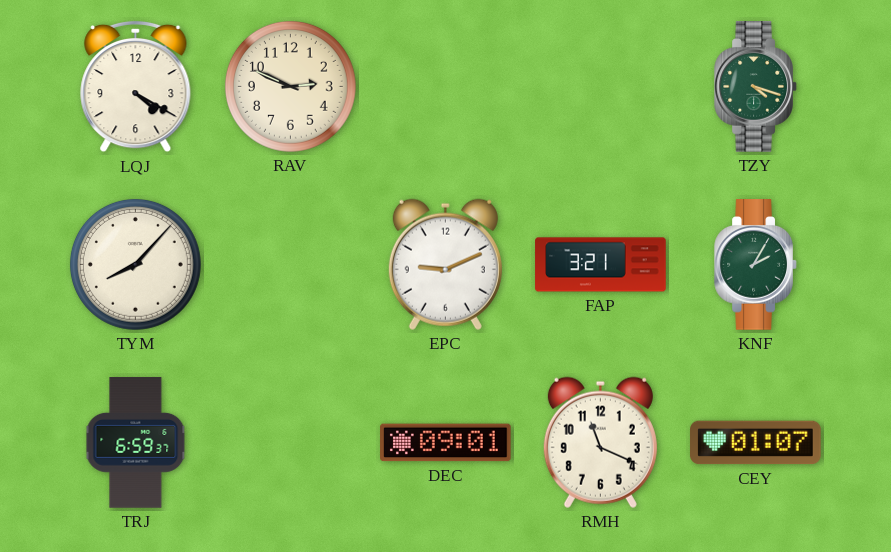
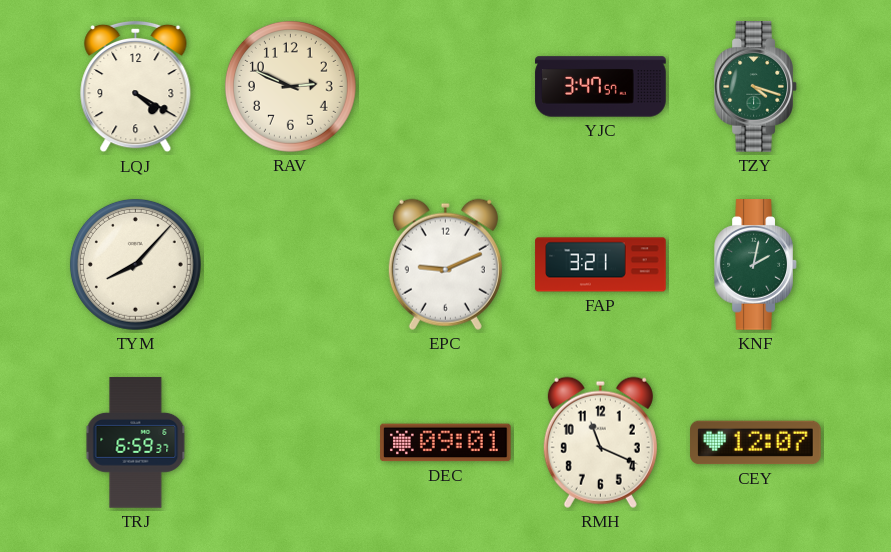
YJC: none -> 3:47
KNF: 2:05 -> 2:02
CEY: 01:07 -> 12:07
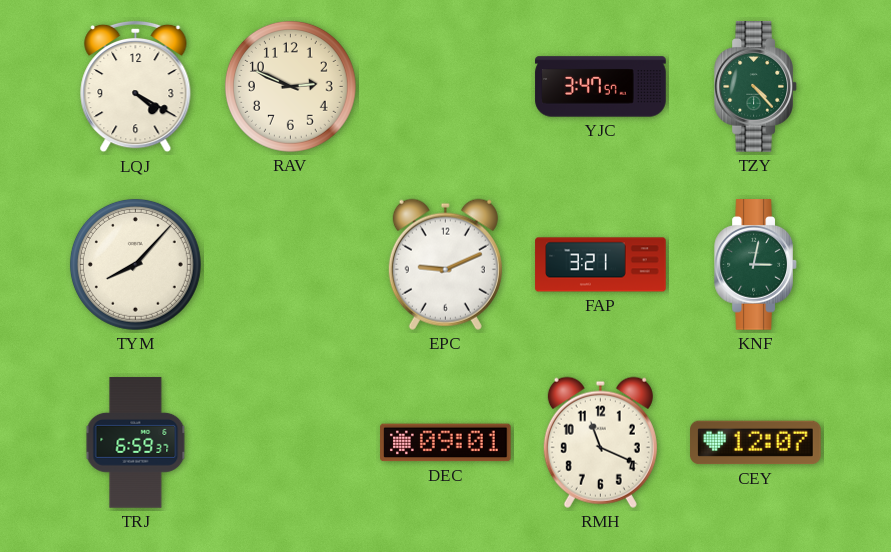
TZY: 4:18 -> 4:23
KNF: 2:02 -> 3:02
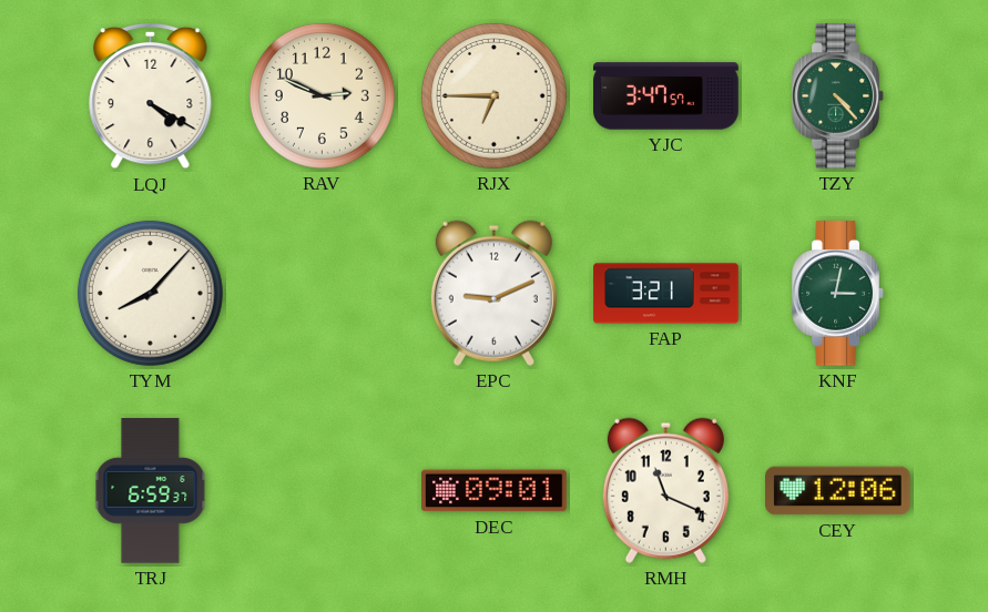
RJX: none -> 6:45
CEY: 12:07 -> 12:06
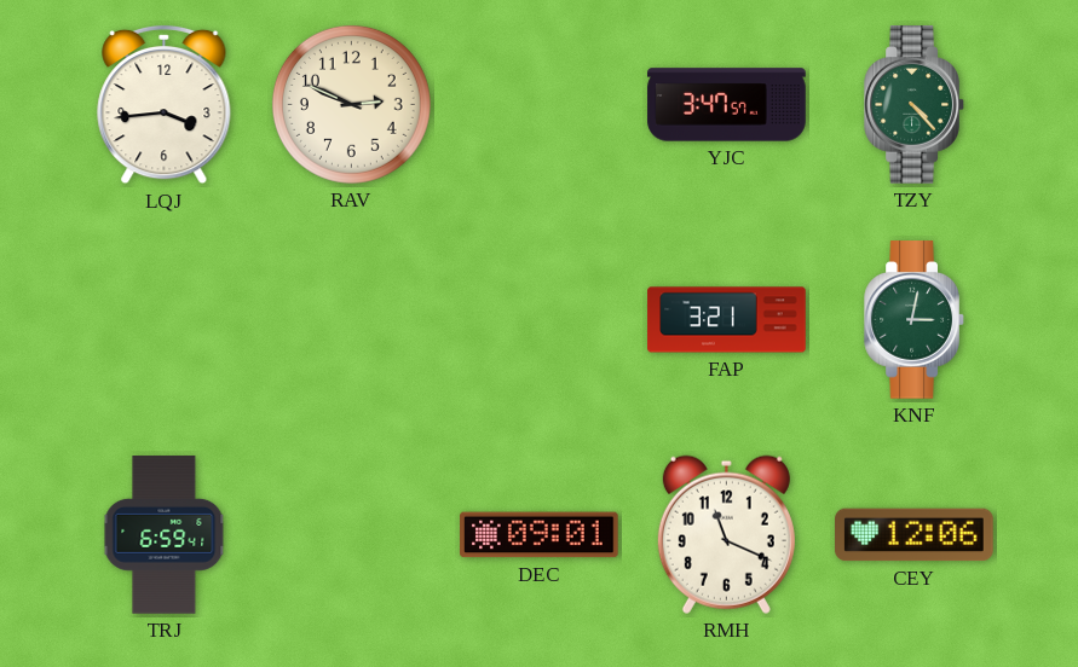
LQJ: 4:20 -> 3:44
RJX: 6:45 -> none
TYM: 8:07 -> none
EPC: 9:11 -> none
TRJ: 6:59:37 -> 6:59:41
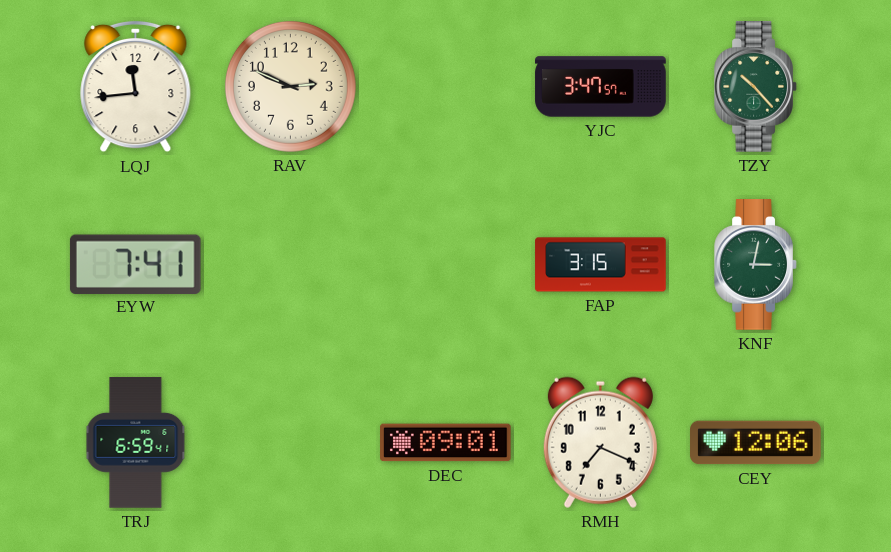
LQJ: 3:44 -> 11:44
TZY: 4:23 -> 10:23
EYW: none -> 7:41
FAP: 3:21 -> 3:15
RMH: 11:19 -> 7:19
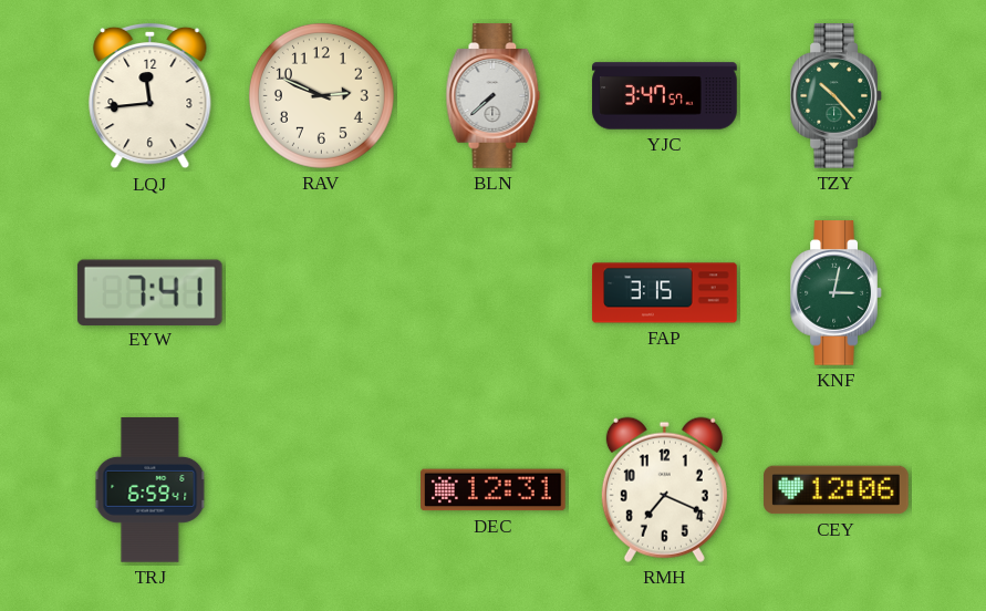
BLN: none -> 7:38
DEC: 09:01 -> 12:31
